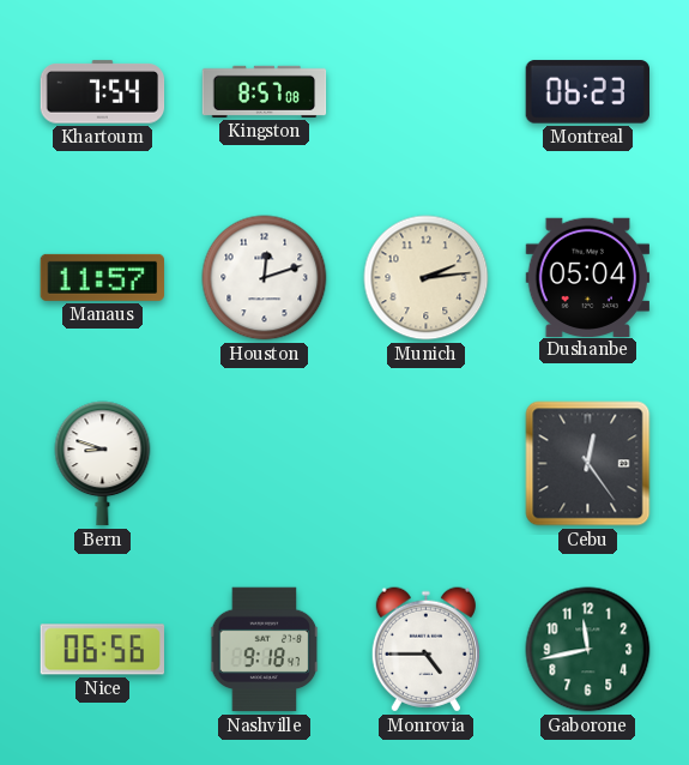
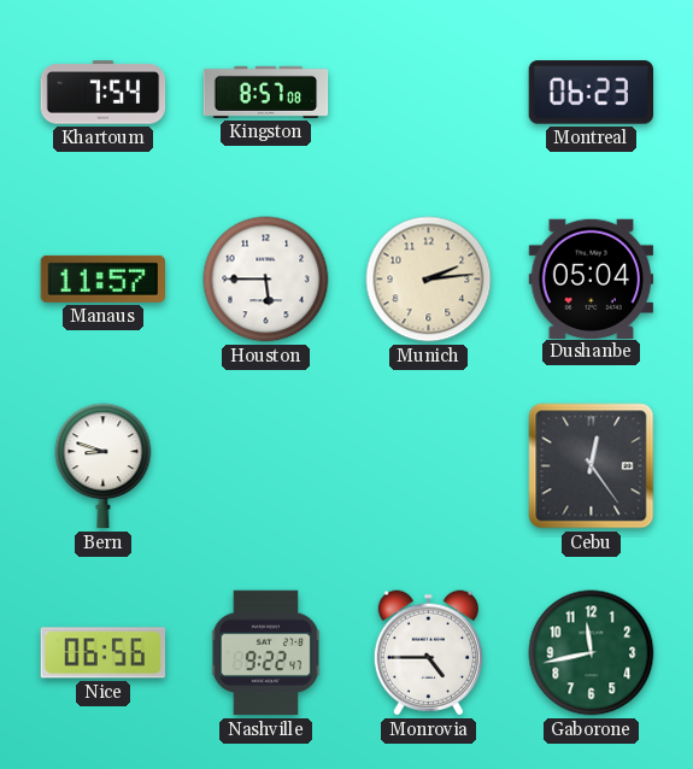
Houston: 12:12 -> 5:45
Nashville: 9:18 -> 9:22
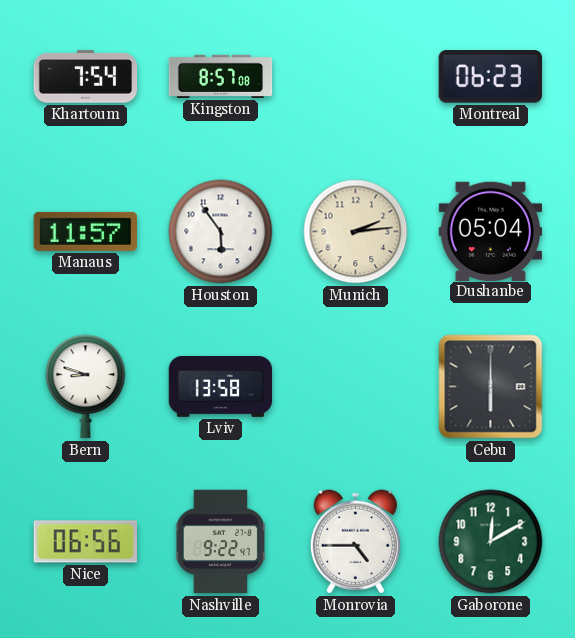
Houston: 5:45 -> 5:54
Lviv: none -> 13:58
Cebu: 12:24 -> 6:00
Gaborone: 11:43 -> 12:10
